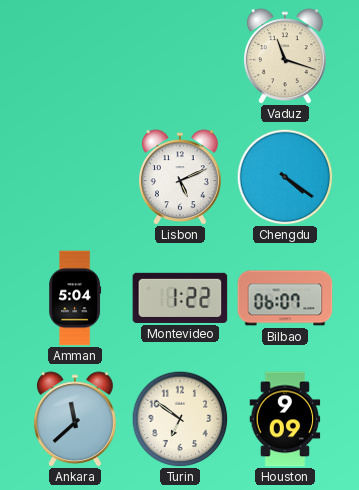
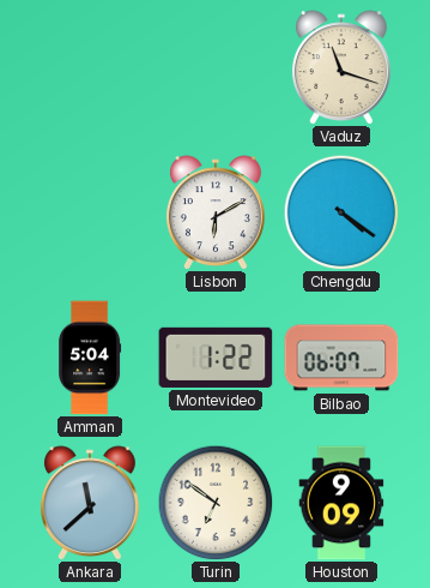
Lisbon: 5:11 -> 6:10
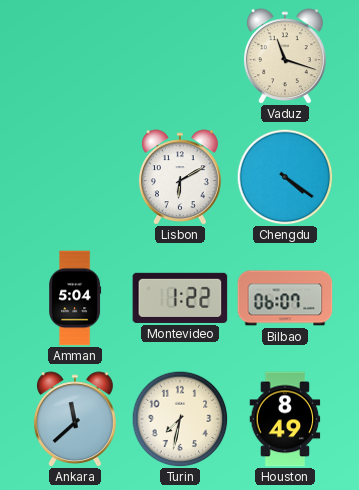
Turin: 6:51 -> 7:32
Houston: 9:09 -> 8:49
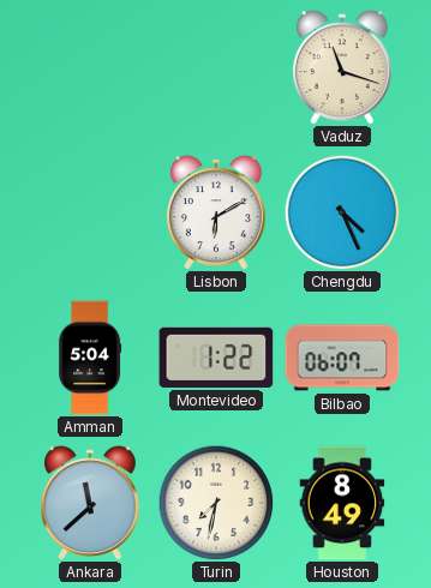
Chengdu: 4:21 -> 4:26
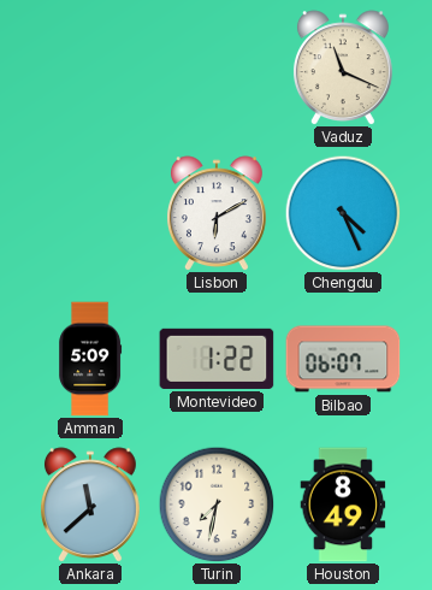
Vaduz: 11:18 -> 11:19
Amman: 5:04 -> 5:09
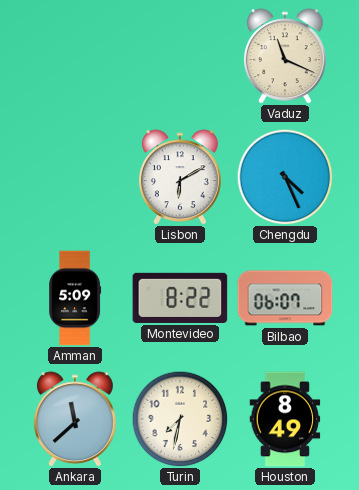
Montevideo: 1:22 -> 8:22
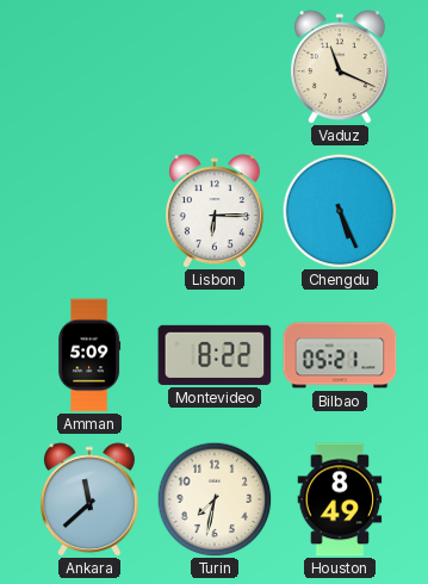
Lisbon: 6:10 -> 6:15
Chengdu: 4:26 -> 5:26
Bilbao: 06:07 -> 05:21
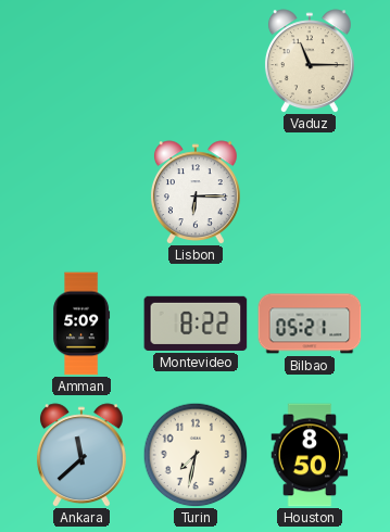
Vaduz: 11:19 -> 11:15
Chengdu: 5:26 -> none
Houston: 8:49 -> 8:50
